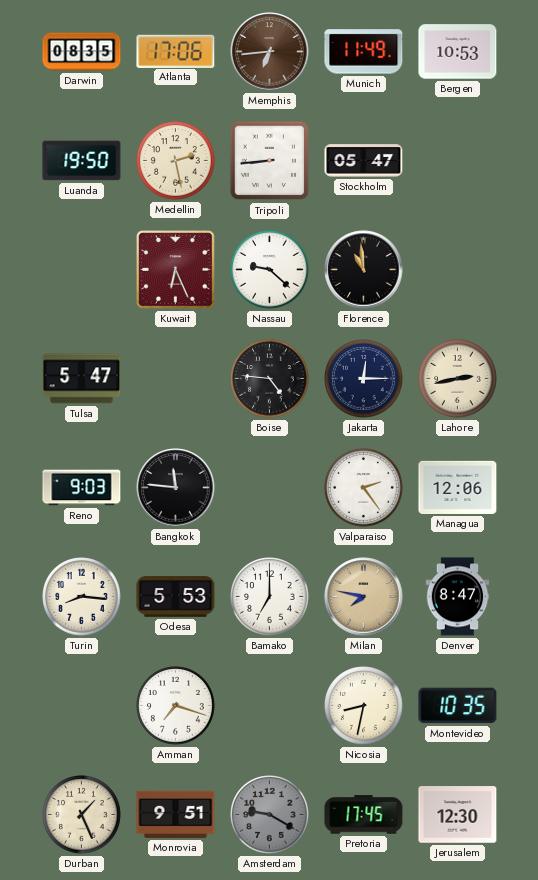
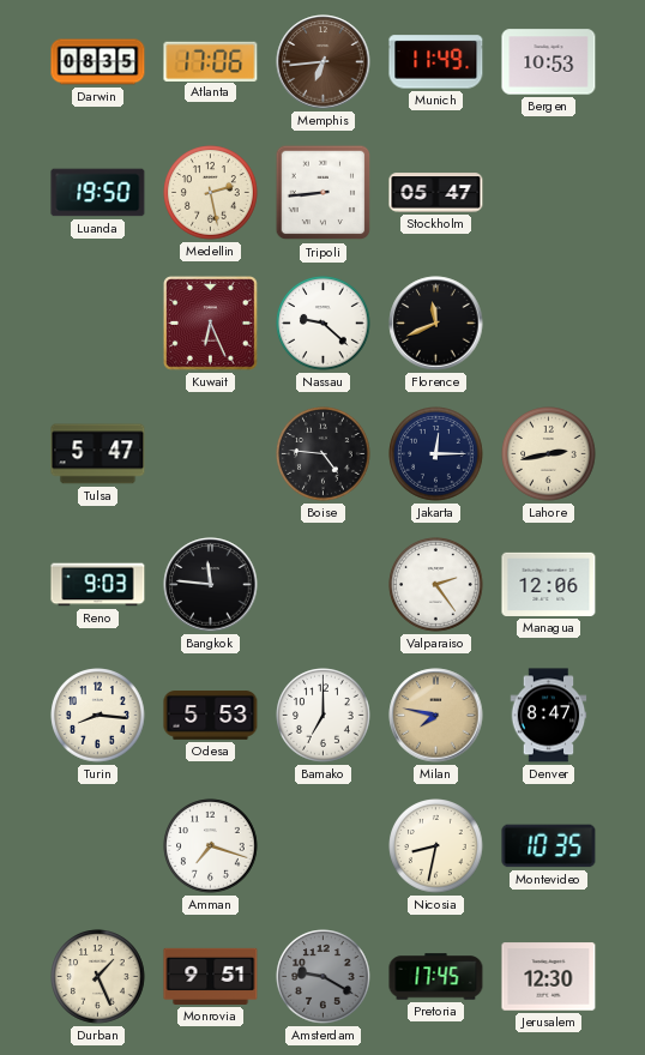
Florence: 10:59 -> 11:41
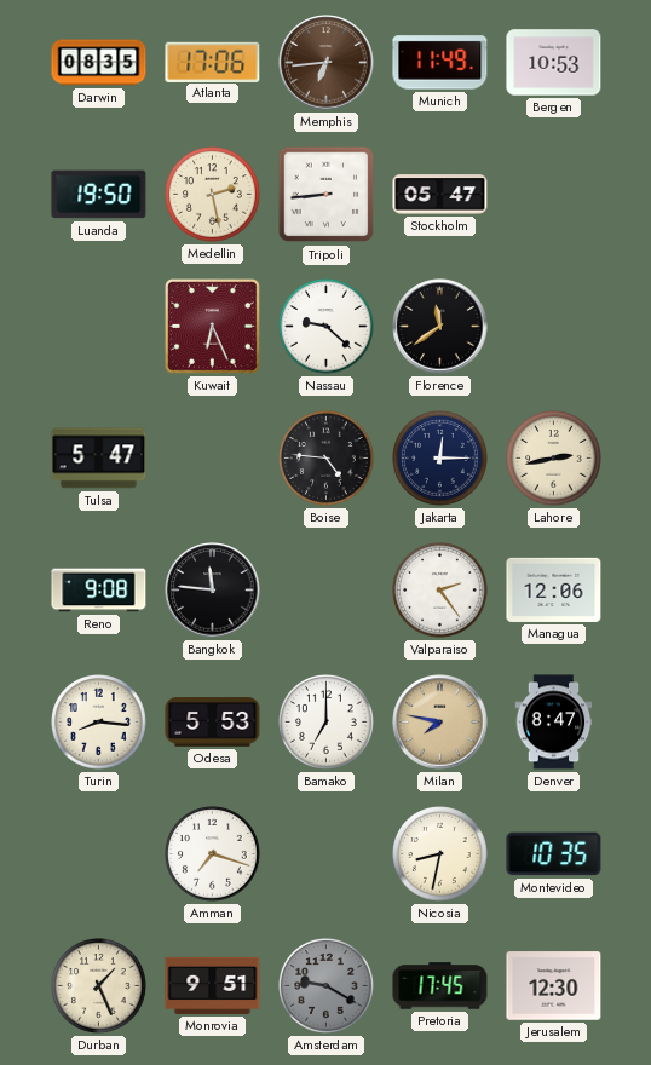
Florence: 11:41 -> 11:39
Reno: 9:03 -> 9:08
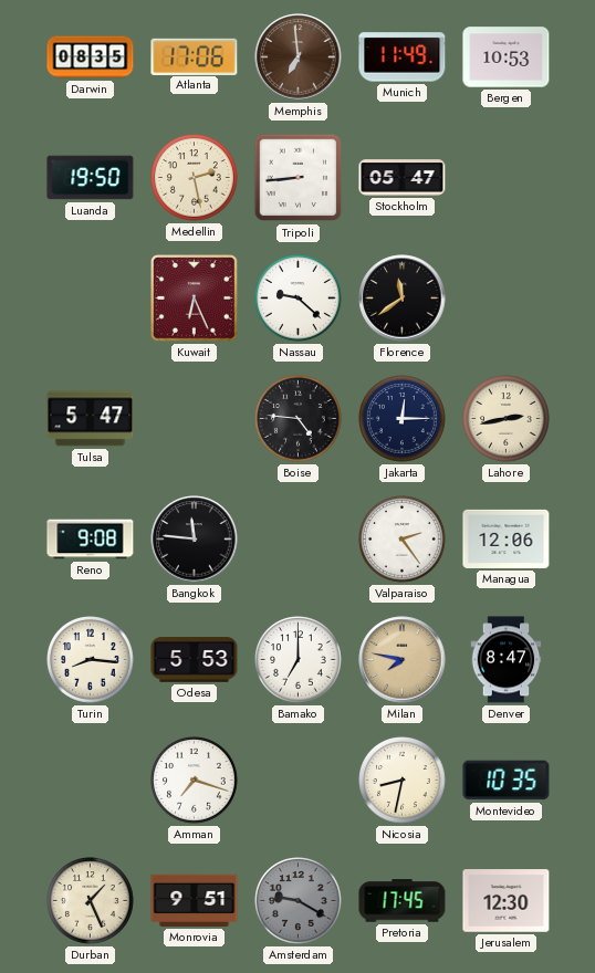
Memphis: 6:44 -> 6:59
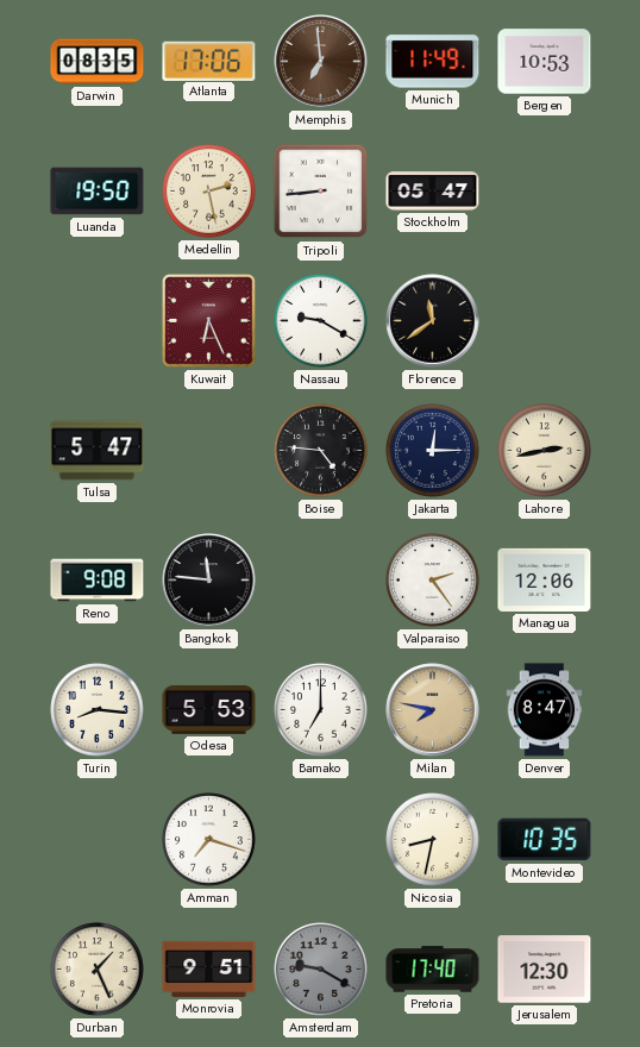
Nassau: 9:22 -> 9:20
Pretoria: 17:45 -> 17:40
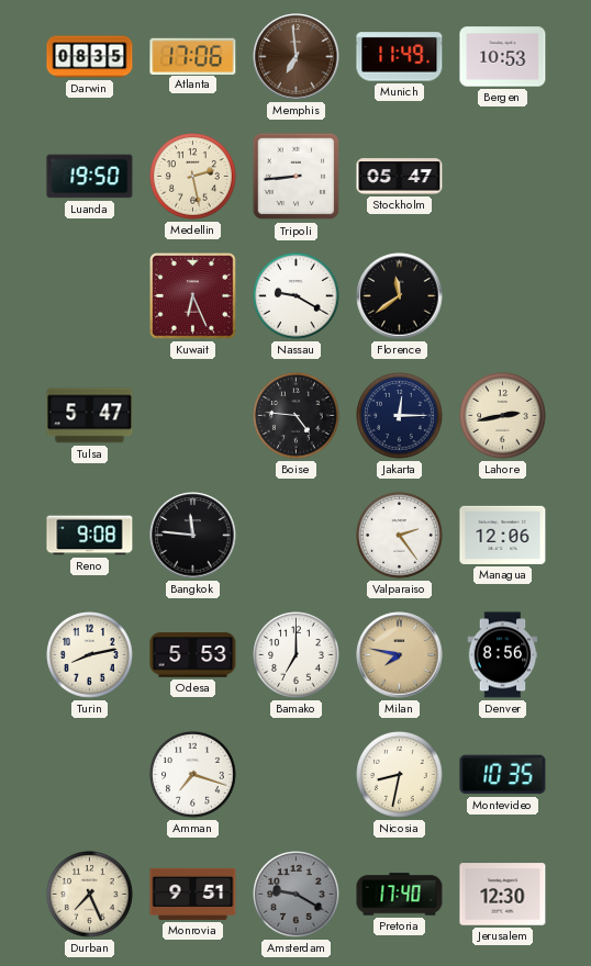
Turin: 8:16 -> 8:13
Denver: 8:47 -> 8:56
Durban: 1:26 -> 7:26
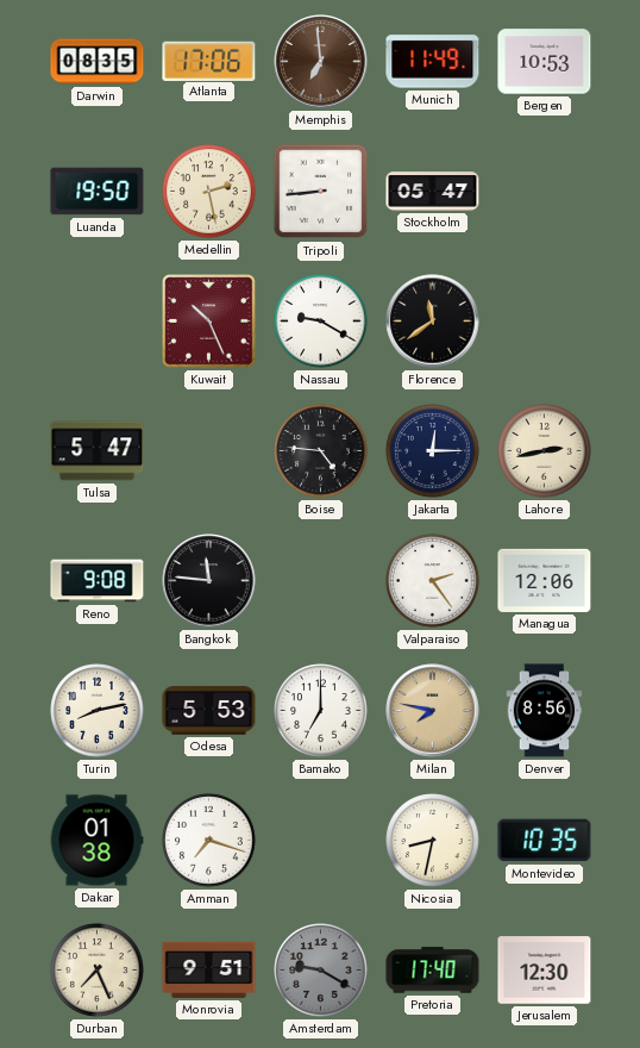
Kuwait: 6:26 -> 10:26
Dakar: none -> 01:38
